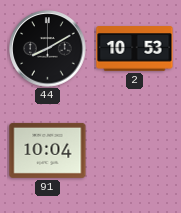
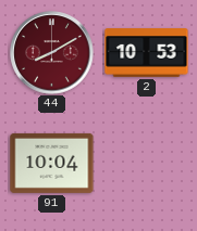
44 dial: black -> burgundy
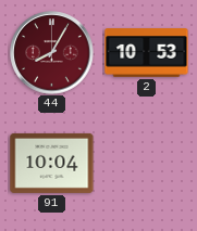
44: 8:10 -> 8:05
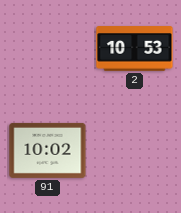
44: 8:05 -> none
91: 10:04 -> 10:02
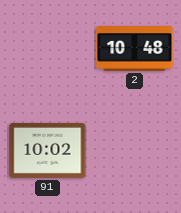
2: 10:53 -> 10:48
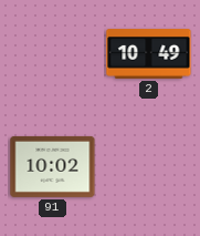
2: 10:48 -> 10:49
